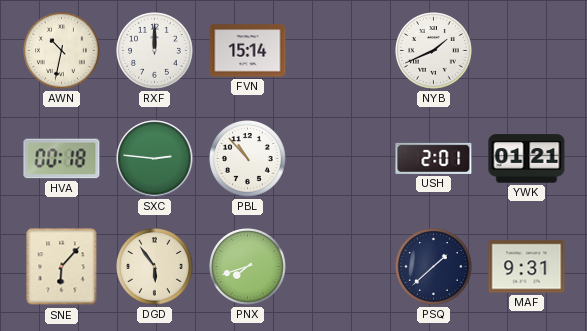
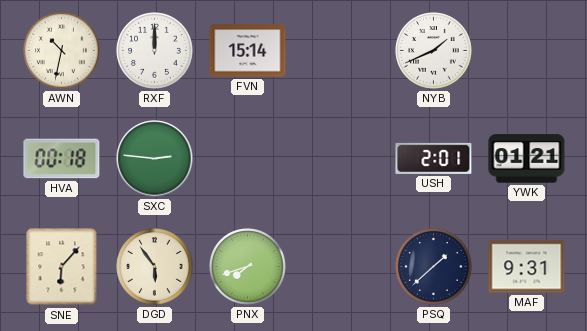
PBL: 10:53 -> none
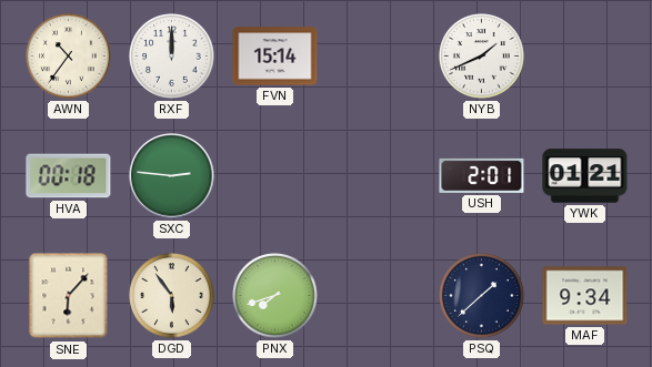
AWN: 10:32 -> 10:36
MAF: 9:31 -> 9:34
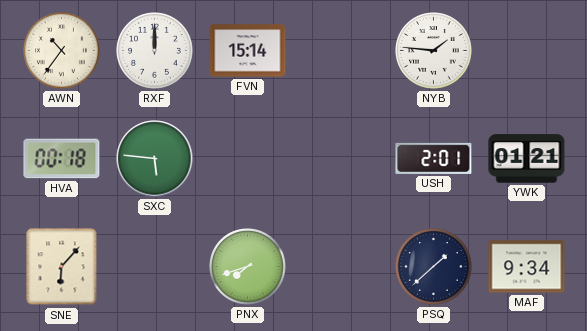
NYB: 1:41 -> 1:46
SXC: 2:46 -> 5:46
DGD: 5:54 -> none
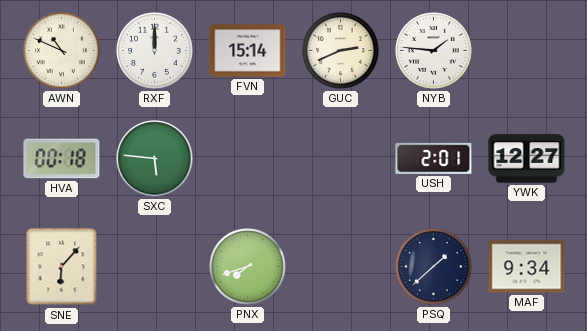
AWN: 10:36 -> 10:49
GUC: none -> 2:41
YWK: 01:21 -> 12:27
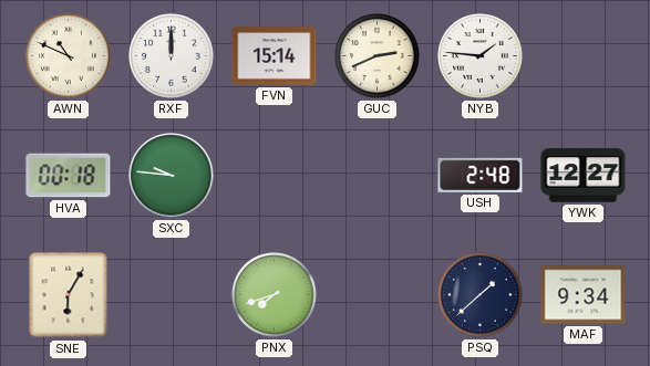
SXC: 5:46 -> 9:46
USH: 2:01 -> 2:48
SNE: 6:07 -> 6:05
